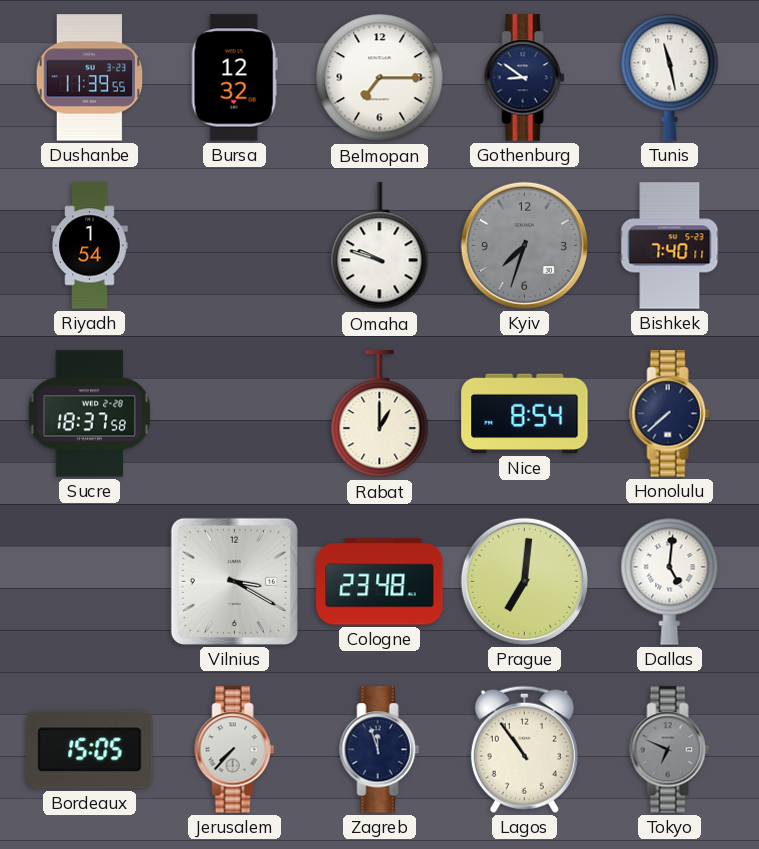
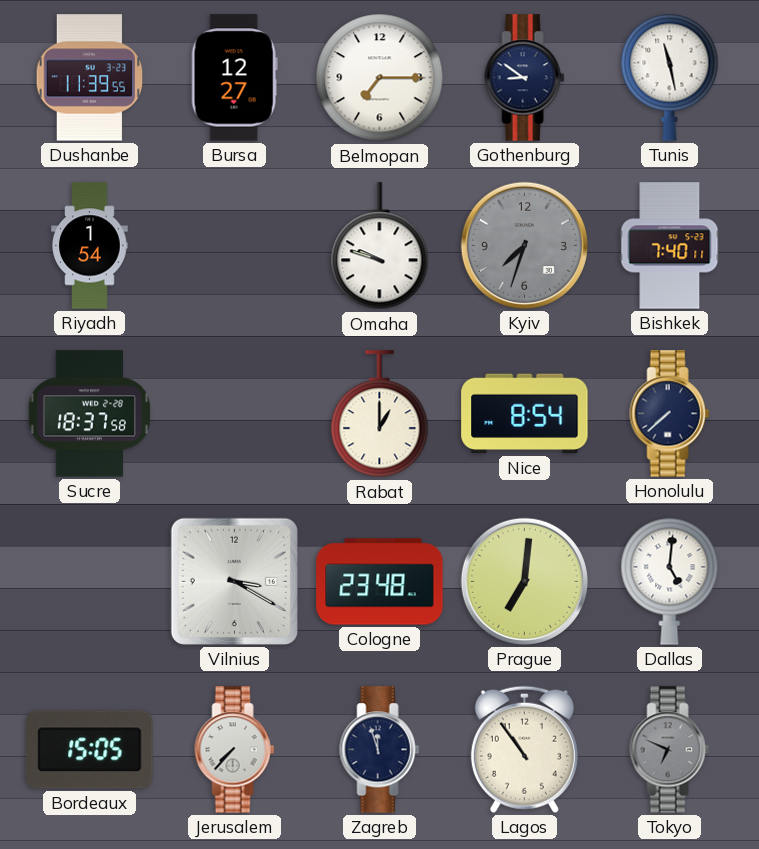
Bursa: 12:32 -> 12:27
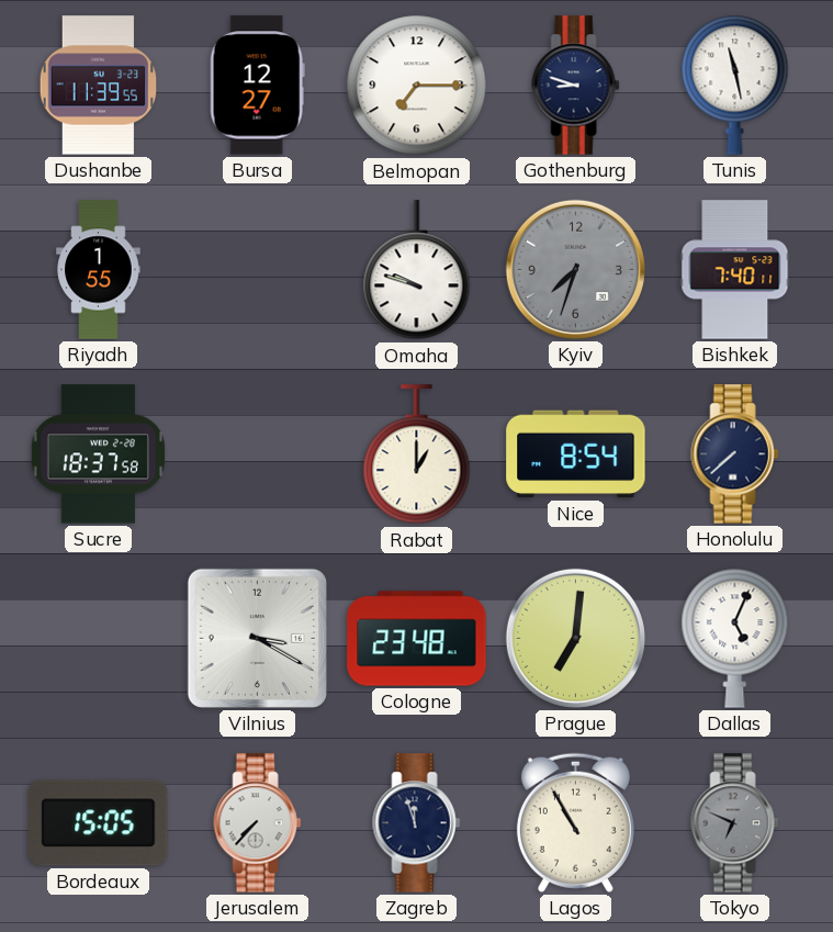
Gothenburg: 8:51 -> 8:48
Riyadh: 1:54 -> 1:55
Dallas: 5:01 -> 5:04
Lagos: 10:54 -> 10:55
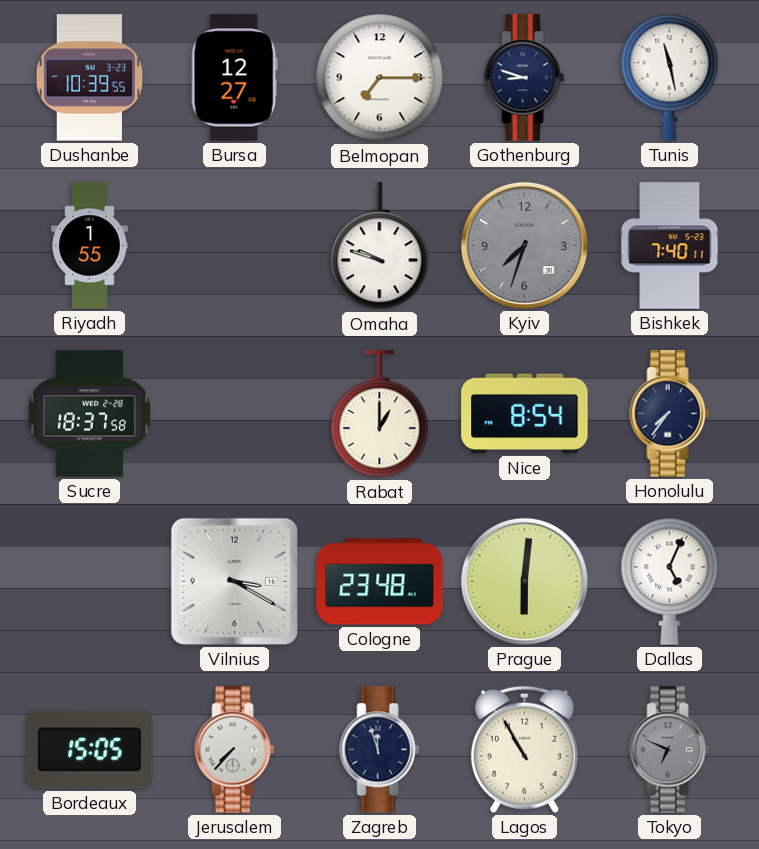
Dushanbe: 11:39 -> 10:39
Honolulu: 7:38 -> 7:36
Prague: 7:01 -> 6:01
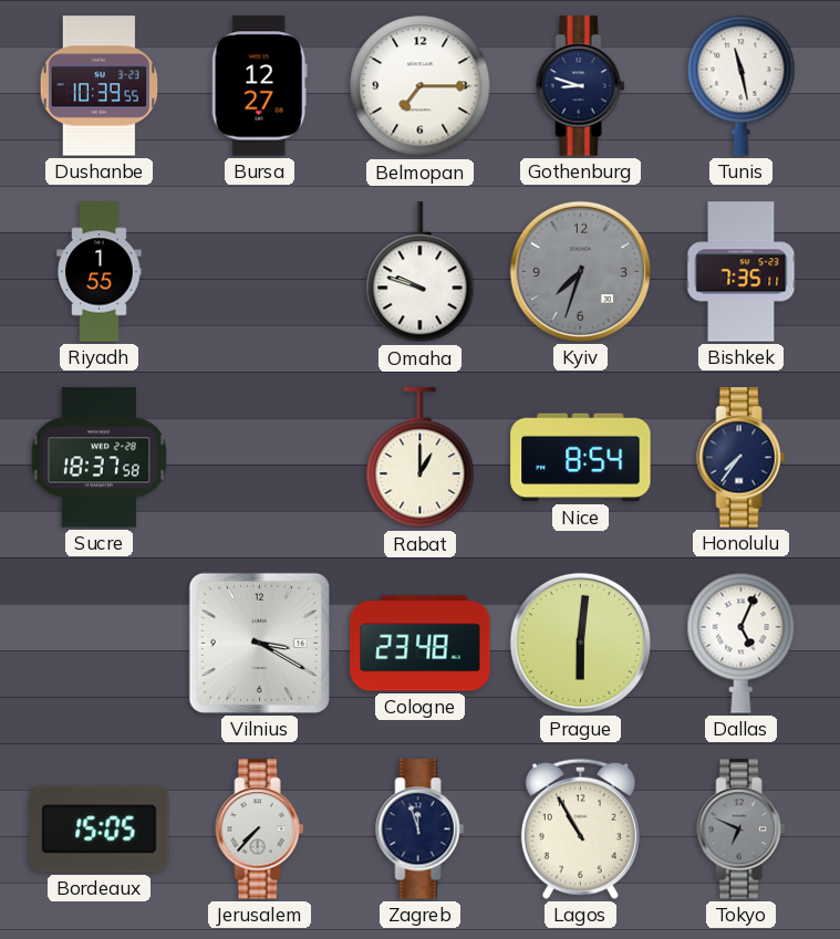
Bishkek: 7:40 -> 7:35
